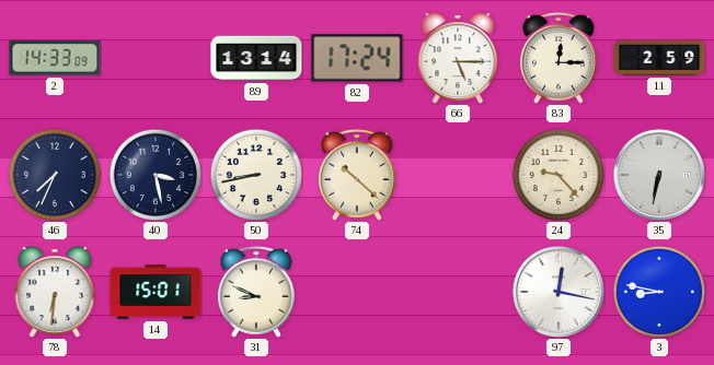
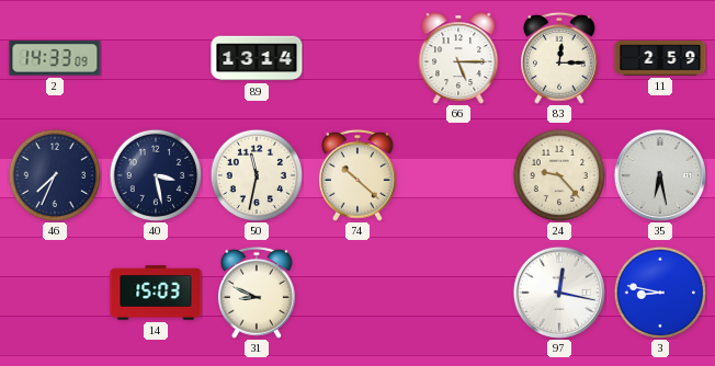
82: 17:24 -> none
50: 8:43 -> 11:32
35: 6:32 -> 6:28
78: 6:31 -> none
14: 15:01 -> 15:03
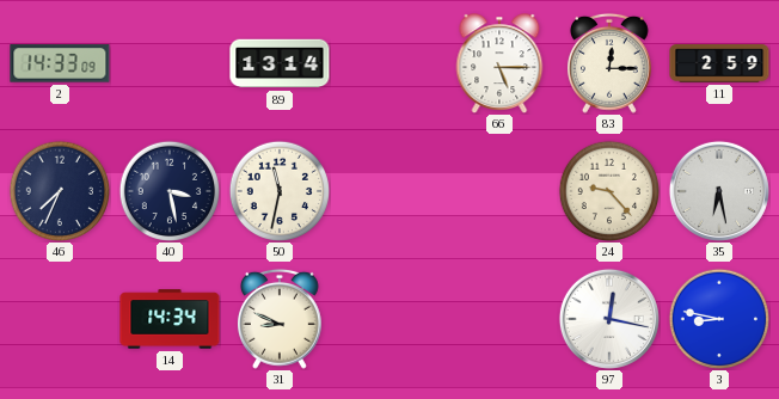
74: 10:22 -> none
14: 15:03 -> 14:34
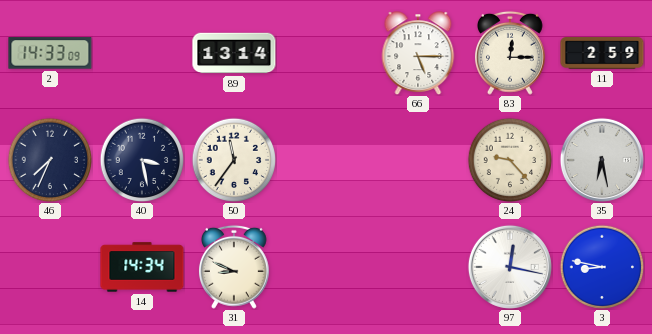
50: 11:32 -> 11:36
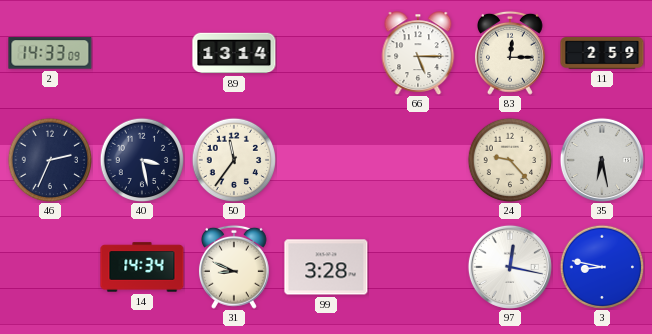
46: 7:34 -> 2:34
99: none -> 3:28
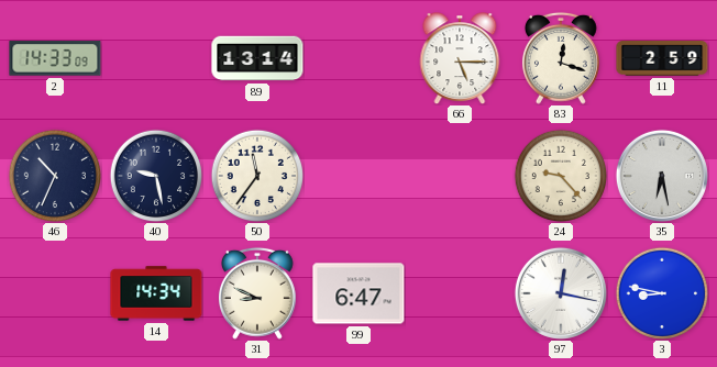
83: 12:15 -> 12:18
46: 2:34 -> 10:34
40: 3:28 -> 9:28
99: 3:28 -> 6:47
